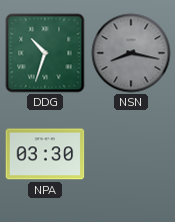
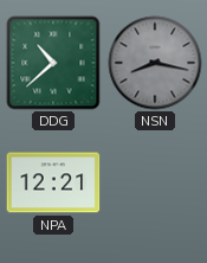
DDG: 10:33 -> 10:38
NPA: 03:30 -> 12:21
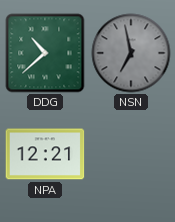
NSN: 8:17 -> 6:58
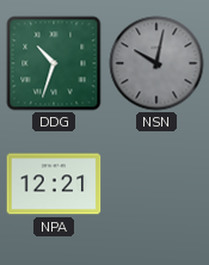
DDG: 10:38 -> 10:33
NSN: 6:58 -> 10:02
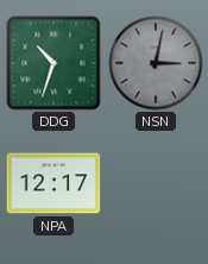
NSN: 10:02 -> 3:02
NPA: 12:21 -> 12:17
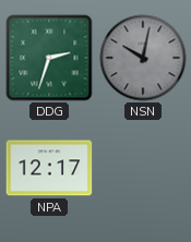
DDG: 10:33 -> 2:33
NSN: 3:02 -> 10:02
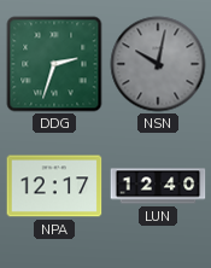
LUN: none -> 12:40
